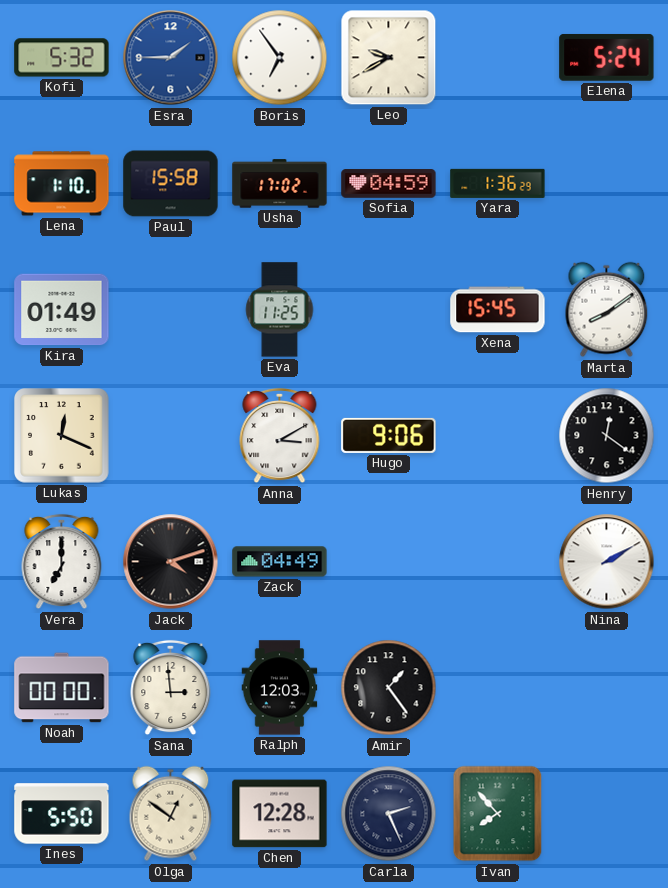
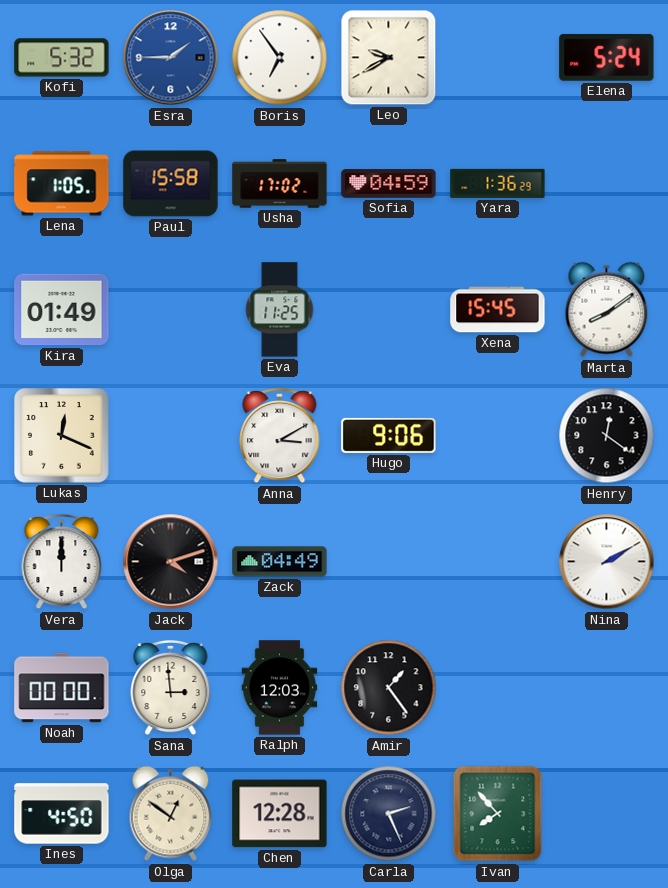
Lena: 1:10 -> 1:05
Vera: 7:00 -> 12:00
Ines: 5:50 -> 4:50
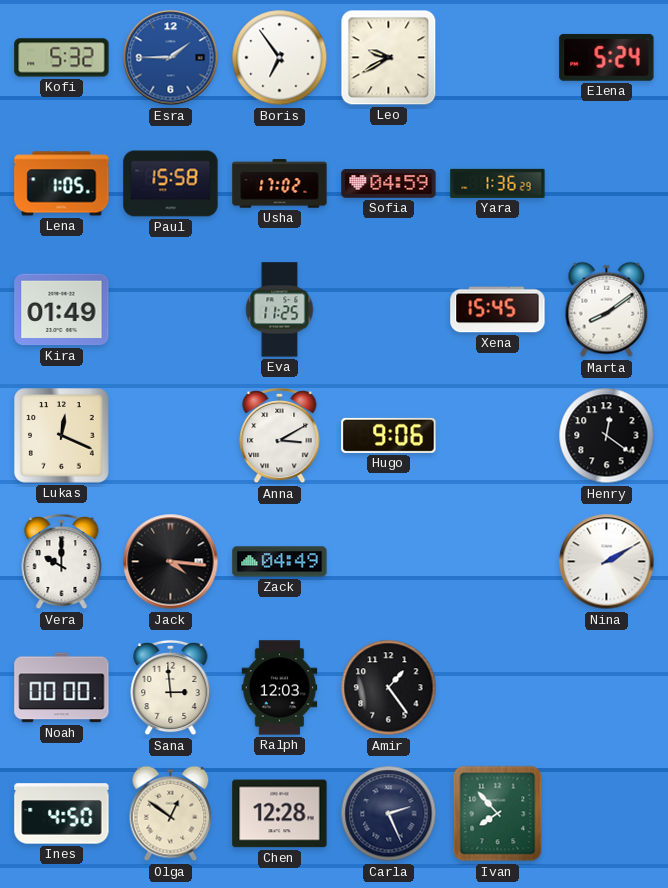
Vera: 12:00 -> 10:00
Jack: 4:12 -> 4:16
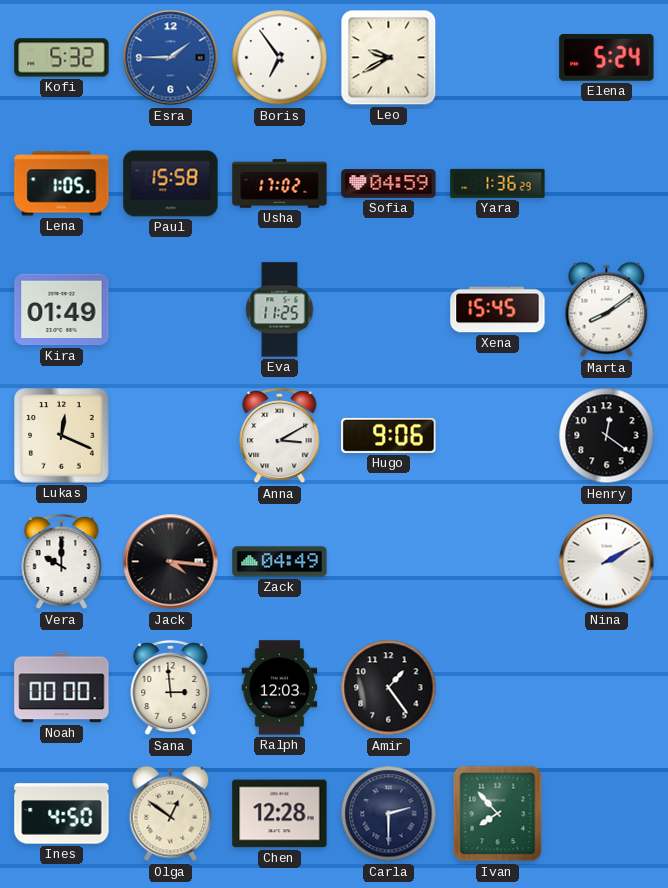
Carla: 2:26 -> 2:30
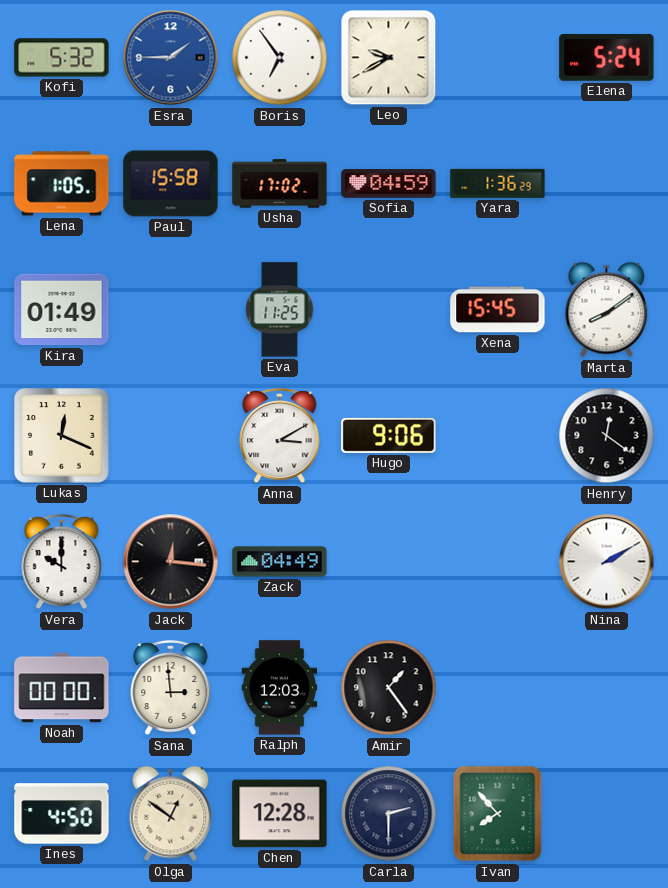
Jack: 4:16 -> 12:16
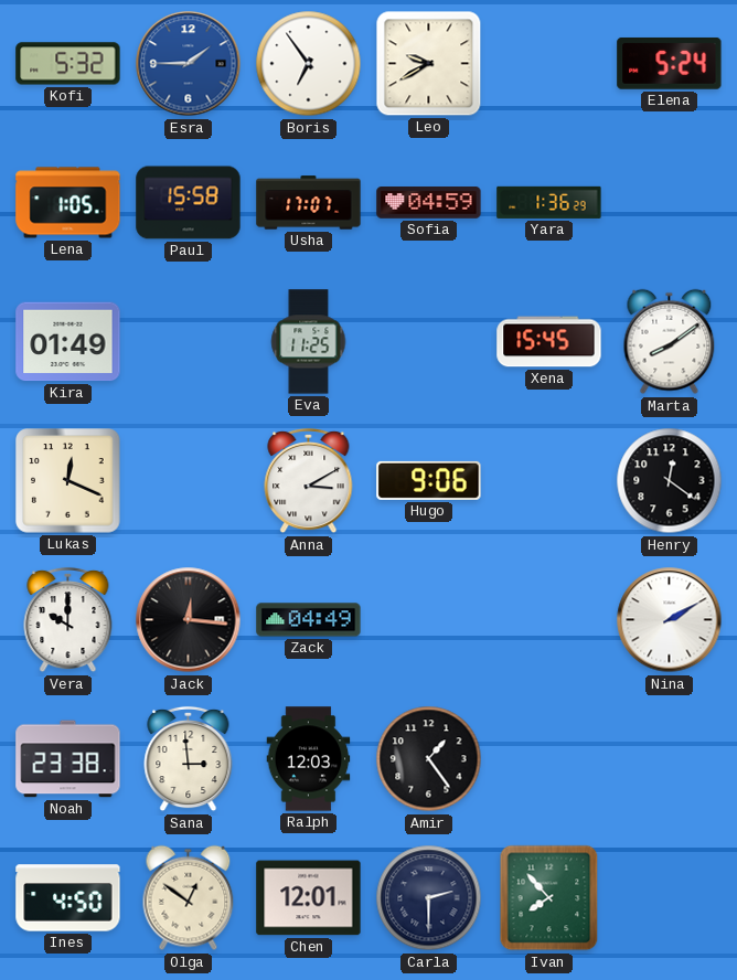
Usha: 17:02 -> 17:07
Noah: 00:00 -> 23:38
Chen: 12:28 -> 12:01
